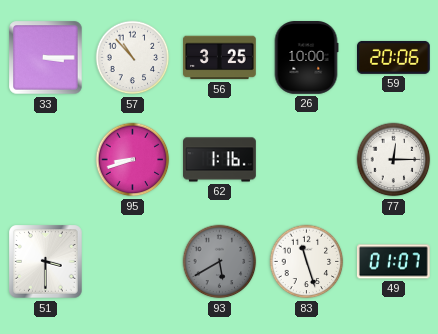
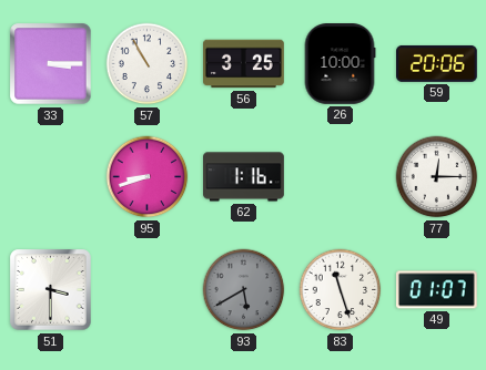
57: 10:53 -> 10:55
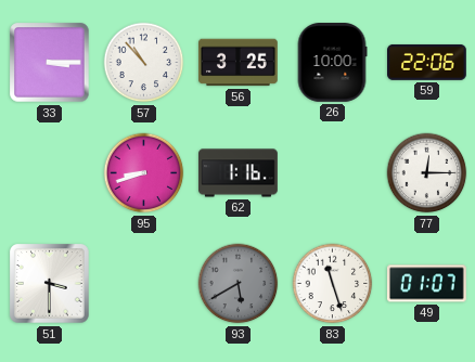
57: 10:55 -> 10:53
59: 20:06 -> 22:06
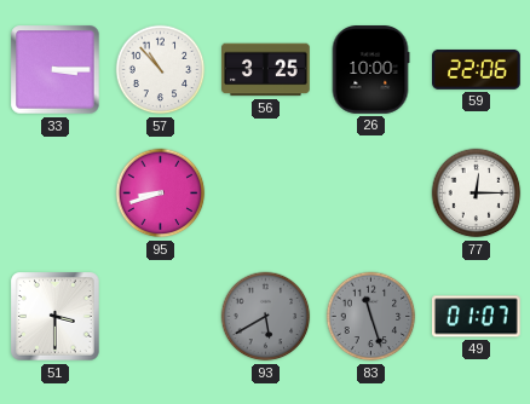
62: 1:16 -> none
83 dial: white -> grey
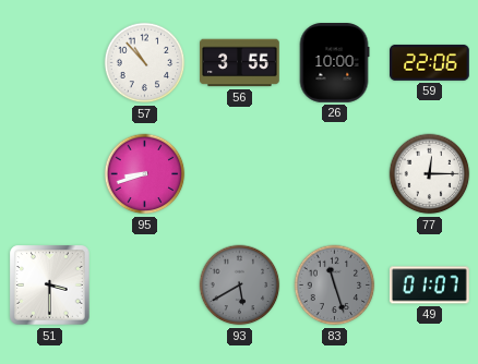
33: 3:15 -> none
56: 3:25 -> 3:55
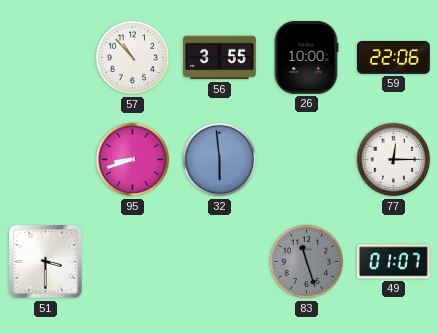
32: none -> 5:59
93: 5:40 -> none
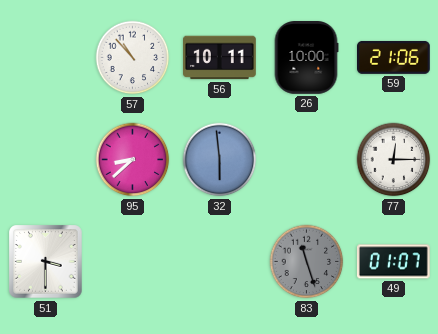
56: 3:55 -> 10:11
59: 22:06 -> 21:06
95: 8:42 -> 8:38
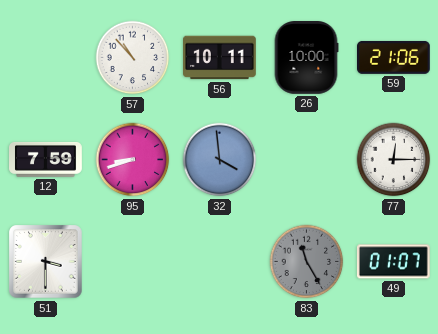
12: none -> 7:59
95: 8:38 -> 8:42
32: 5:59 -> 3:59
83: 11:27 -> 11:25
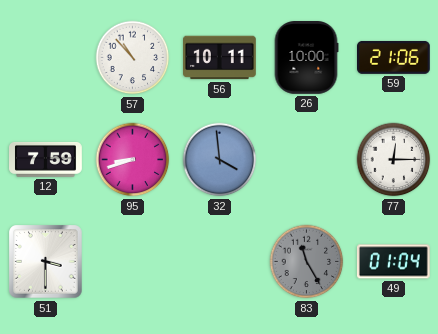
49: 01:07 -> 01:04
